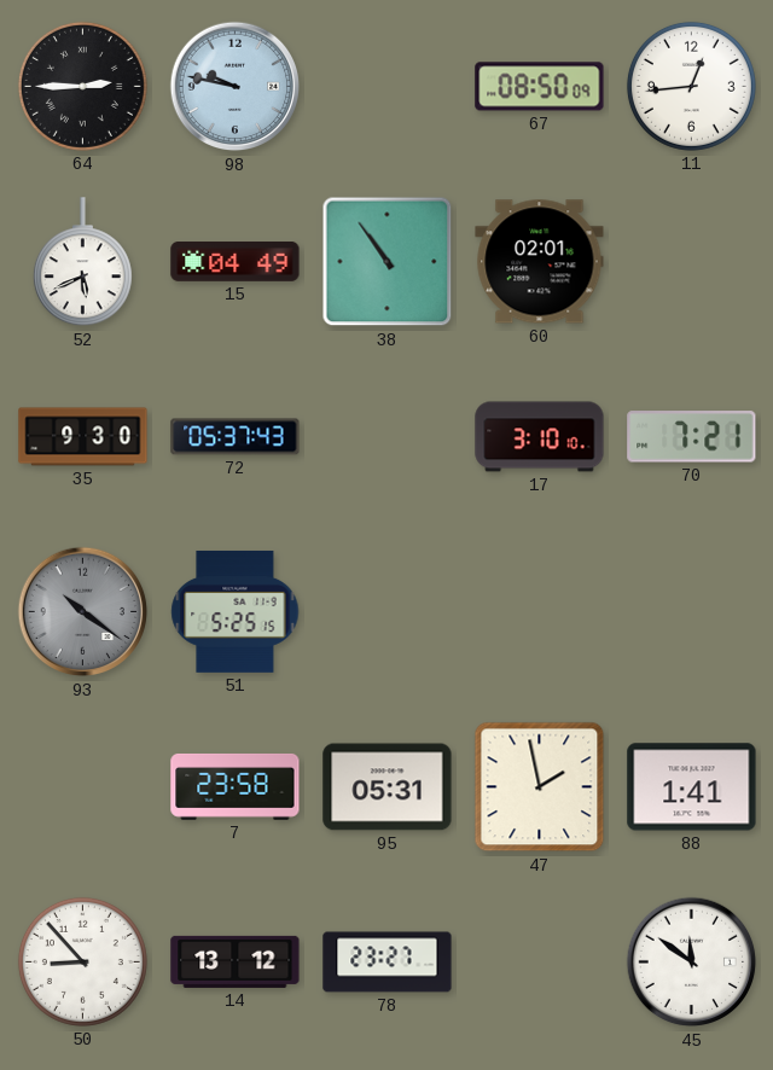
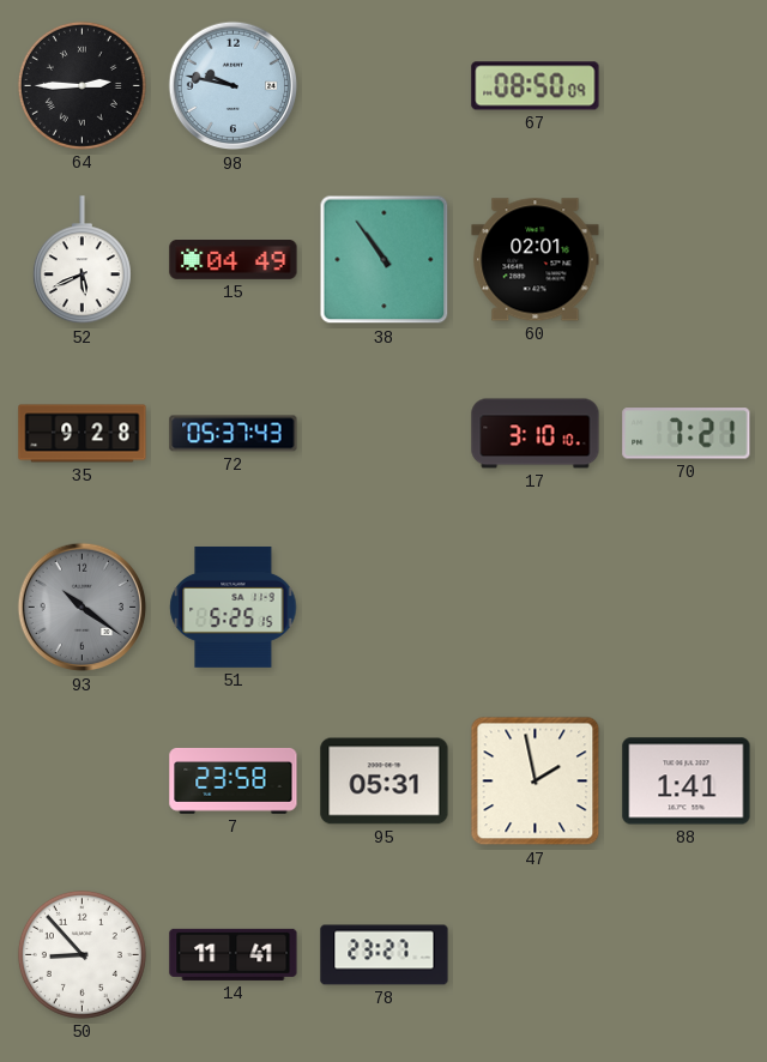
11: 12:44 -> none
35: 9:30 -> 9:28
14: 13:12 -> 11:41
45: 11:51 -> none
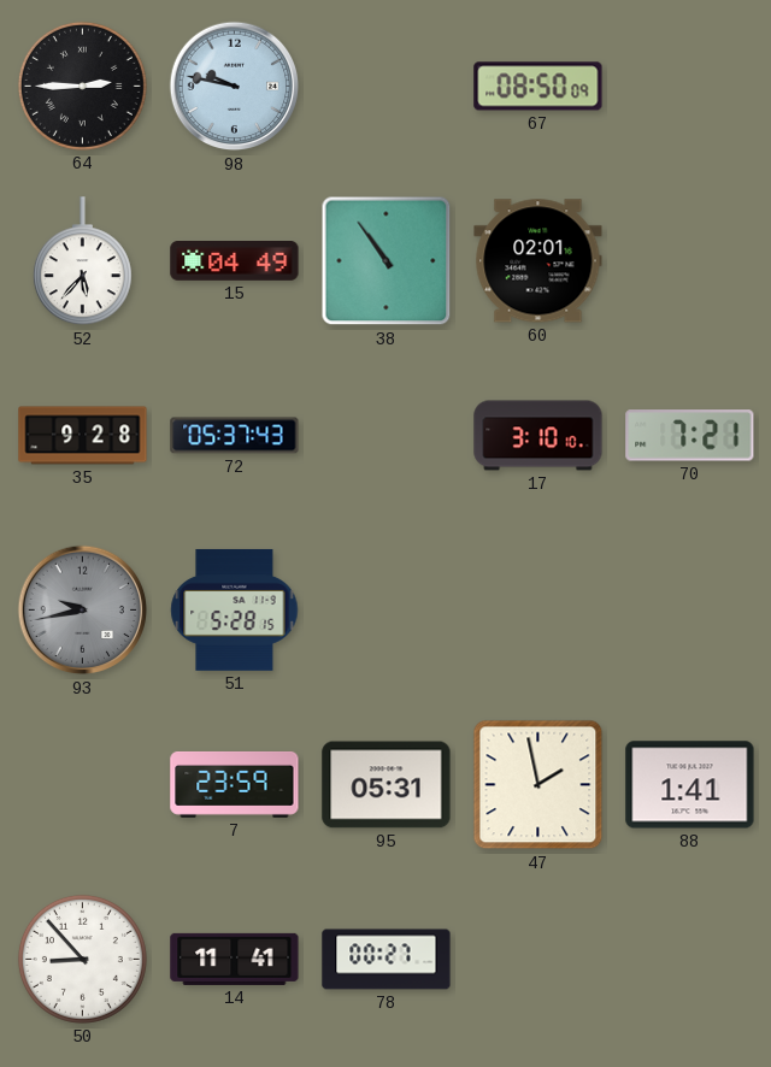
52: 5:41 -> 5:37
93: 10:21 -> 9:43
51: 5:25 -> 5:28
7: 23:58 -> 23:59
78: 23:27 -> 00:27
